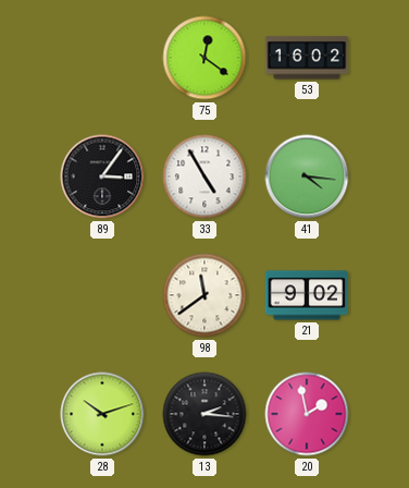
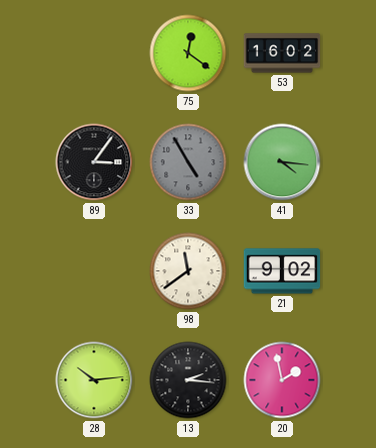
33 dial: white -> grey
28: 10:12 -> 10:14
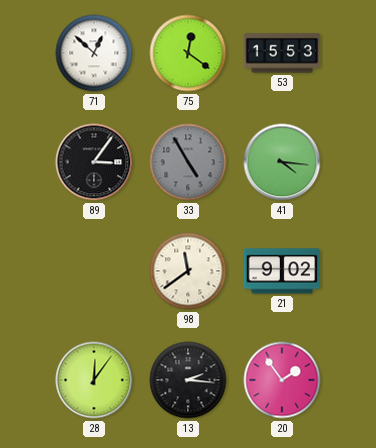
71: none -> 12:52
53: 16:02 -> 15:53
28: 10:14 -> 12:06
20: 1:58 -> 1:54
